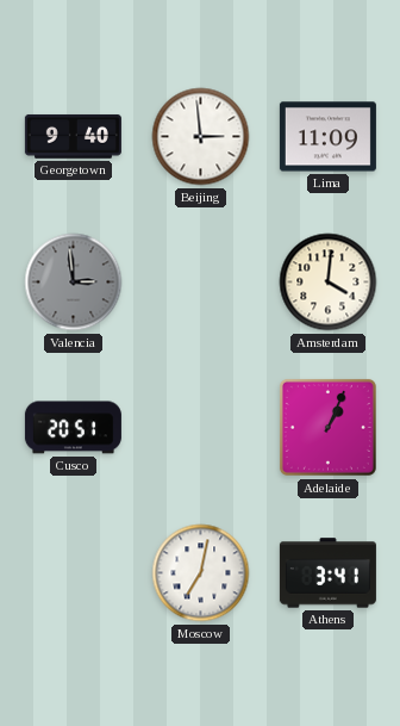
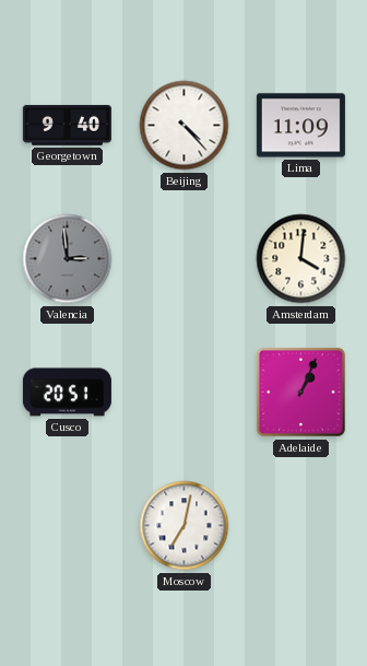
Beijing: 2:59 -> 4:23
Athens: 3:41 -> none
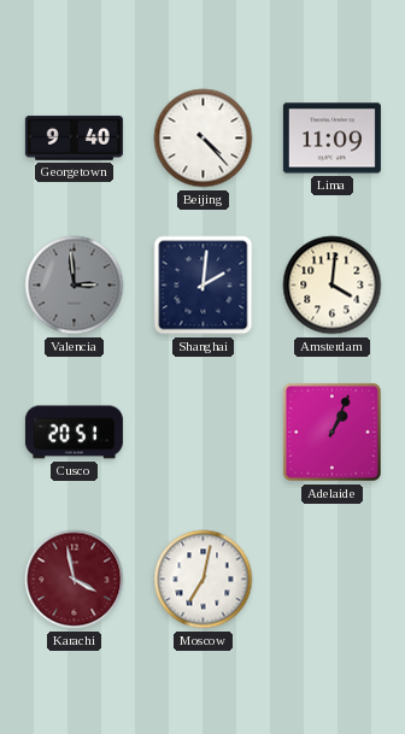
Shanghai: none -> 2:01
Karachi: none -> 3:58
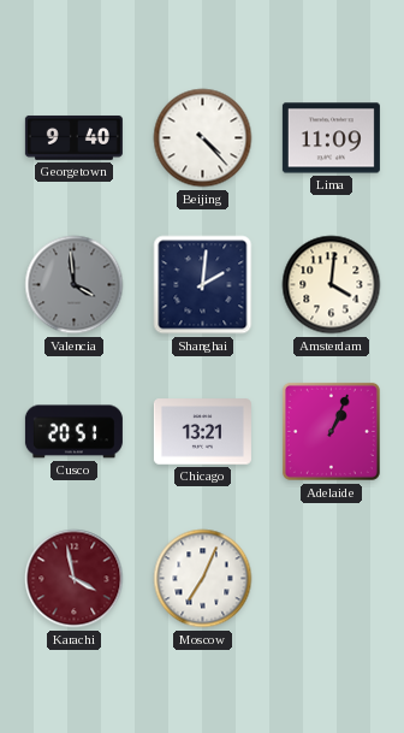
Valencia: 2:59 -> 3:59
Chicago: none -> 13:21
Moscow: 7:02 -> 7:04
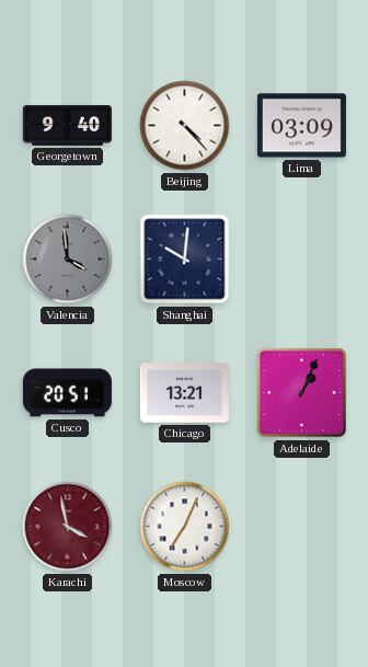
Lima: 11:09 -> 03:09
Shanghai: 2:01 -> 10:01
Amsterdam: 4:01 -> none
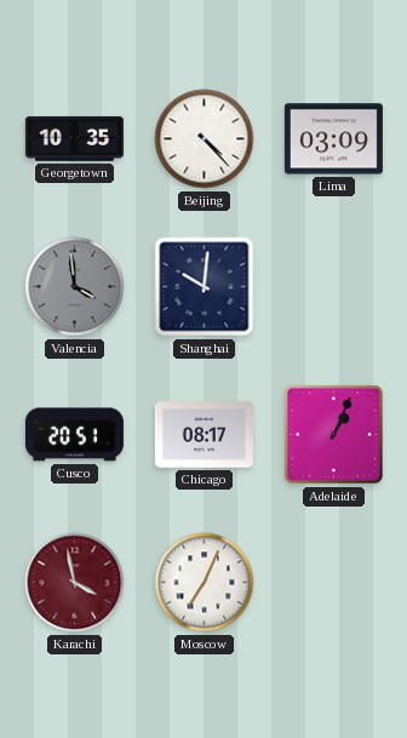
Georgetown: 9:40 -> 10:35
Chicago: 13:21 -> 08:17
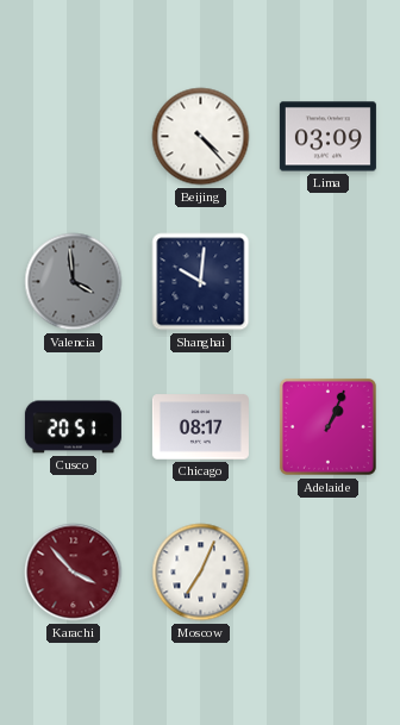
Georgetown: 10:35 -> none
Karachi: 3:58 -> 3:53
